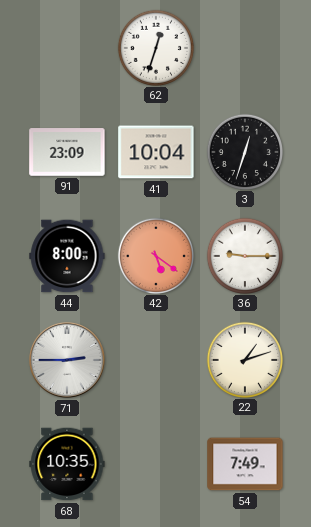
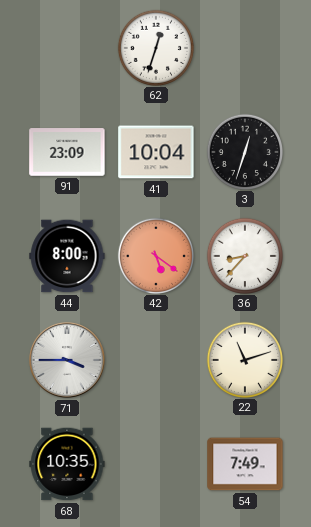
36: 9:15 -> 8:37
71: 2:45 -> 3:45
22: 1:12 -> 11:12
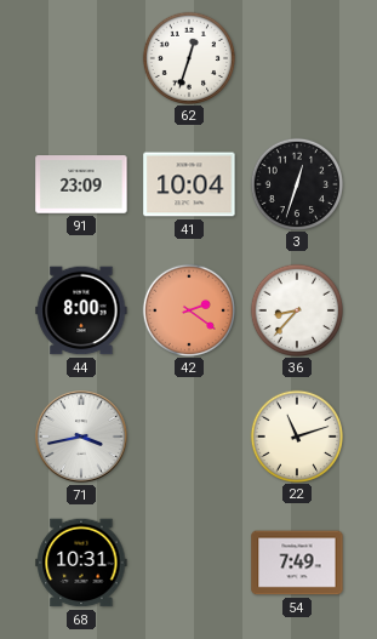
42: 5:21 -> 2:21
71: 3:45 -> 3:43
68: 10:35 -> 10:31
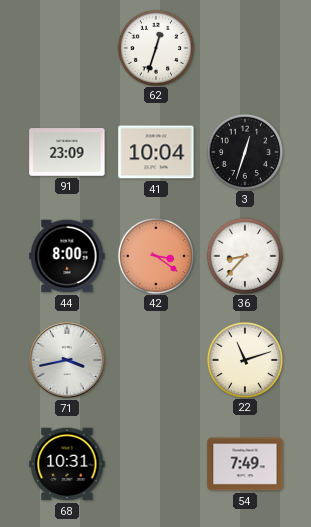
42: 2:21 -> 3:21
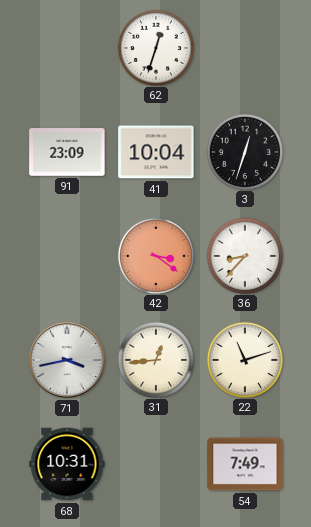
44: 8:00 -> none
31: none -> 12:44
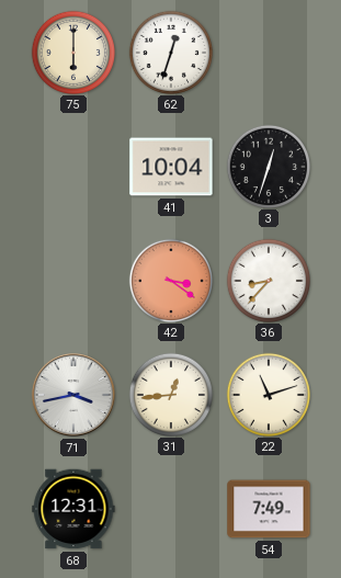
75: none -> 6:00
91: 23:09 -> none
68: 10:31 -> 12:31
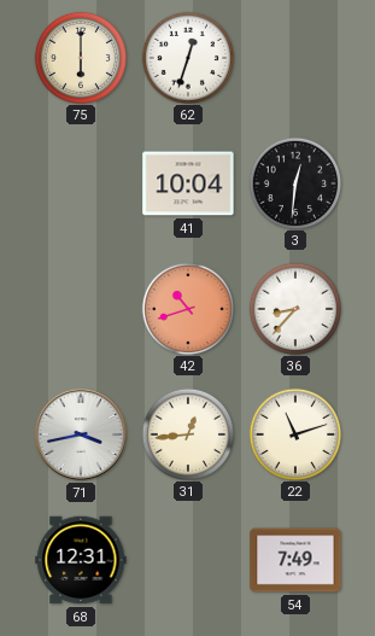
3: 12:33 -> 12:31
42: 3:21 -> 10:42
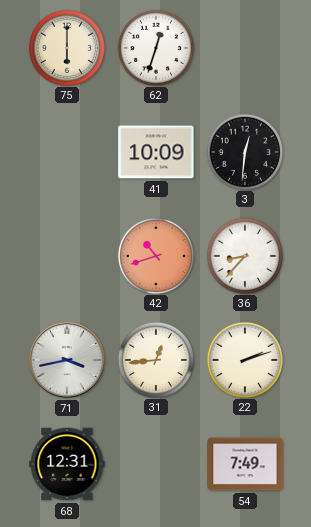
41: 10:04 -> 10:09
22: 11:12 -> 2:12
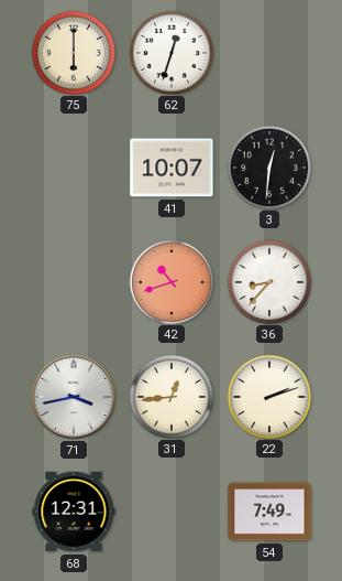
41: 10:09 -> 10:07
